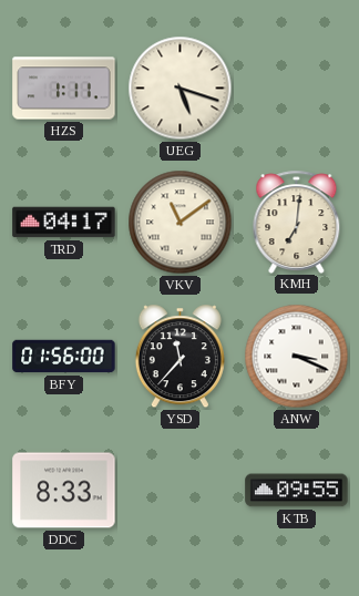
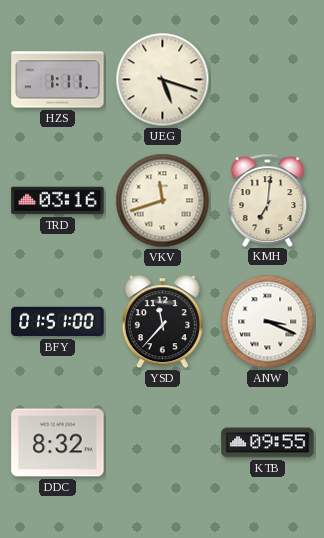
TRD: 04:17 -> 03:16
VKV: 11:09 -> 11:42
BFY: 01:56 -> 01:51
DDC: 8:33 -> 8:32
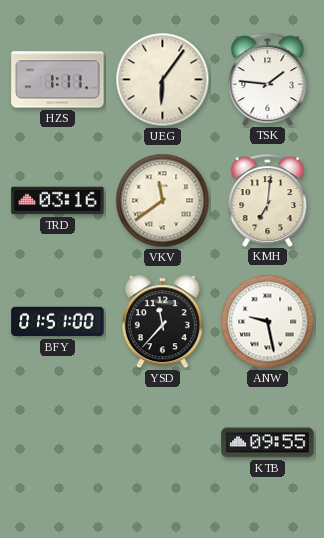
UEG: 5:18 -> 6:06
TSK: none -> 1:46
VKV: 11:42 -> 11:39
ANW: 3:19 -> 9:28
DDC: 8:32 -> none
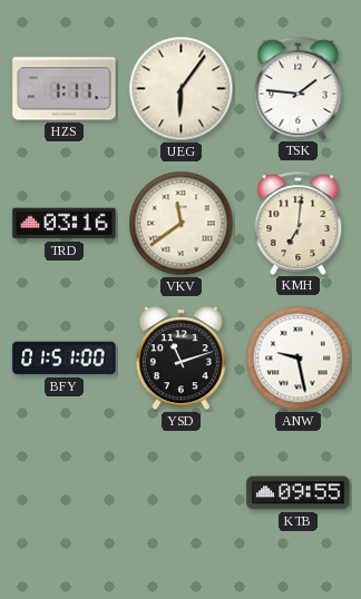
YSD: 11:37 -> 11:12
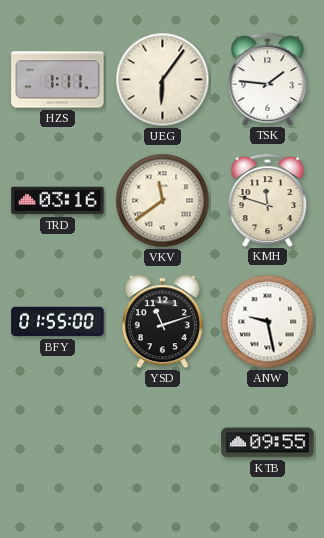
KMH: 7:01 -> 11:48
BFY: 01:51 -> 01:55
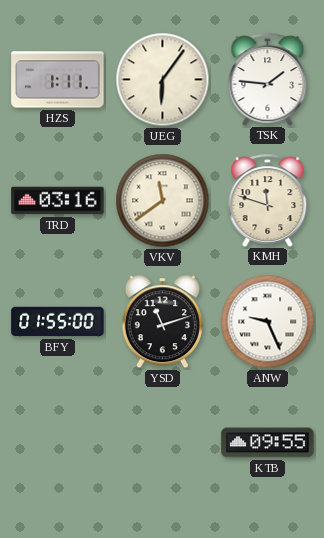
ANW: 9:28 -> 9:26
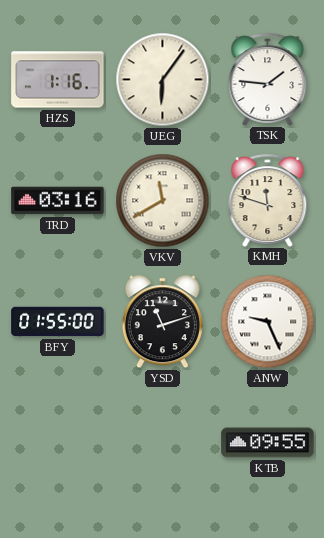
HZS: 1:11 -> 1:16
VKV: 11:39 -> 11:40
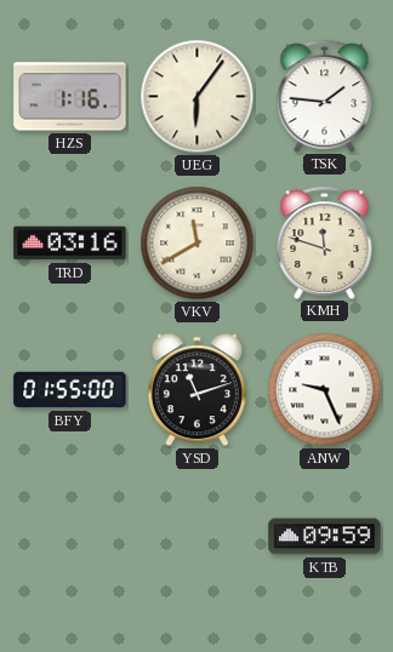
KTB: 09:55 -> 09:59
